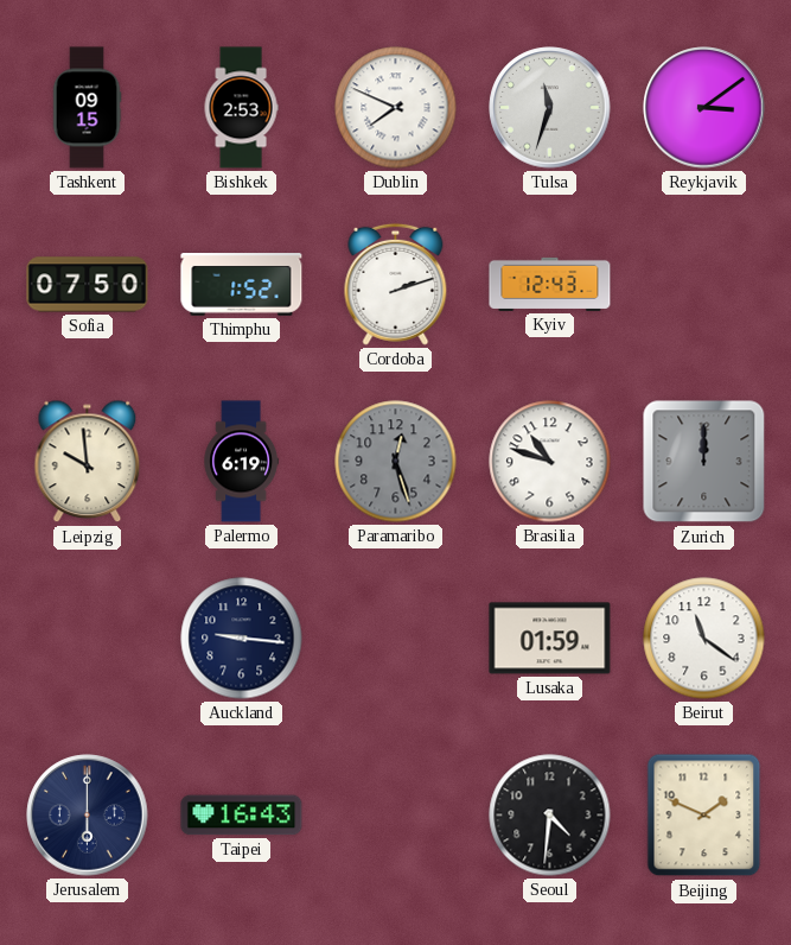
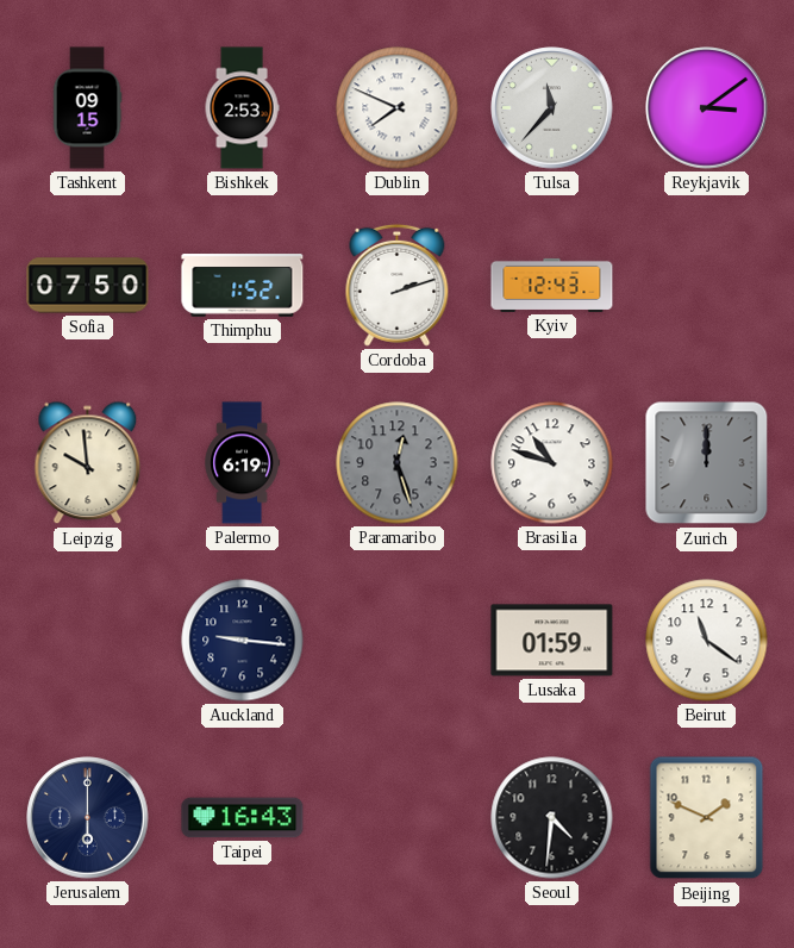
Tulsa: 11:33 -> 11:37
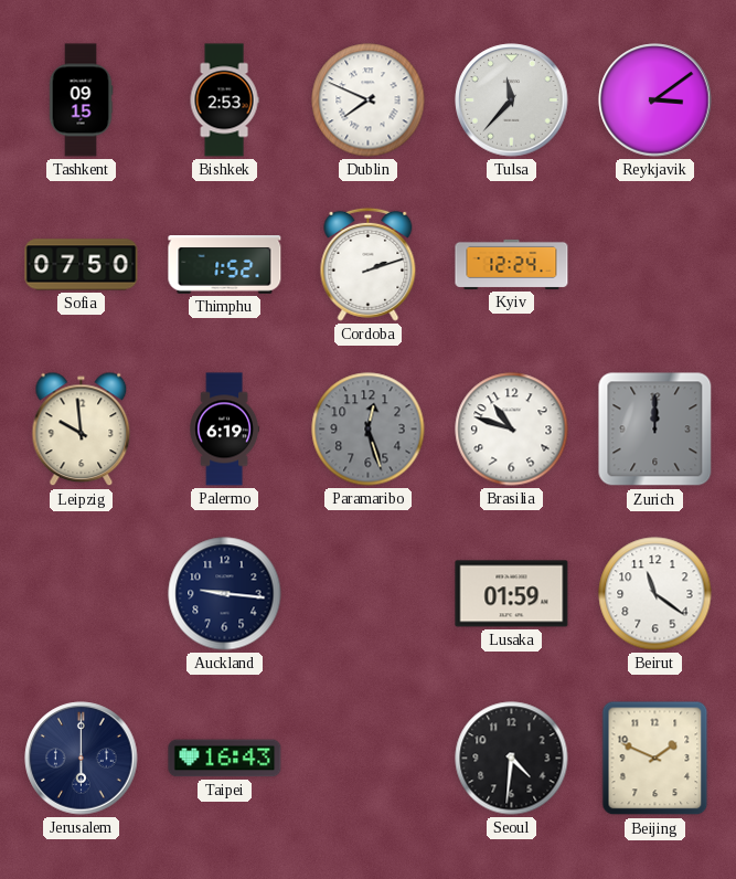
Kyiv: 12:43 -> 12:24
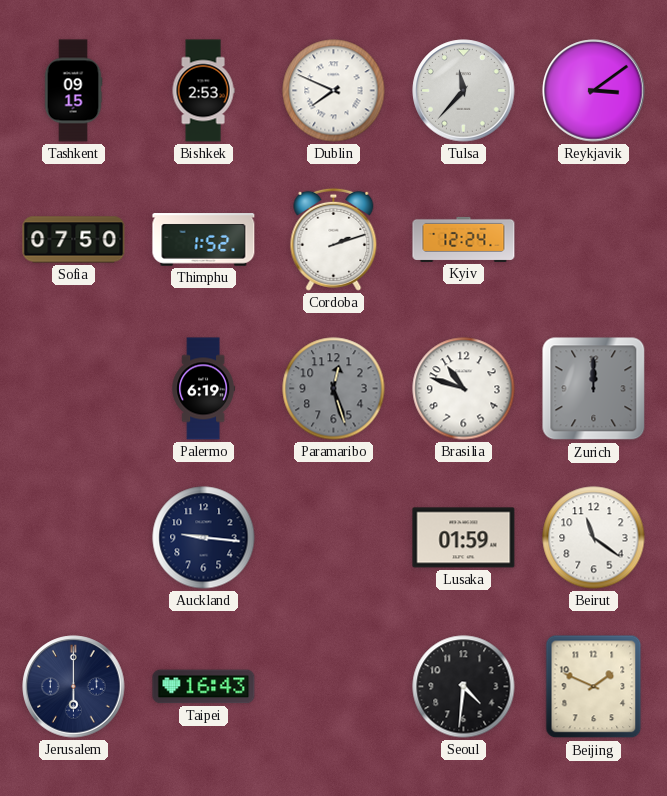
Leipzig: 9:59 -> none
